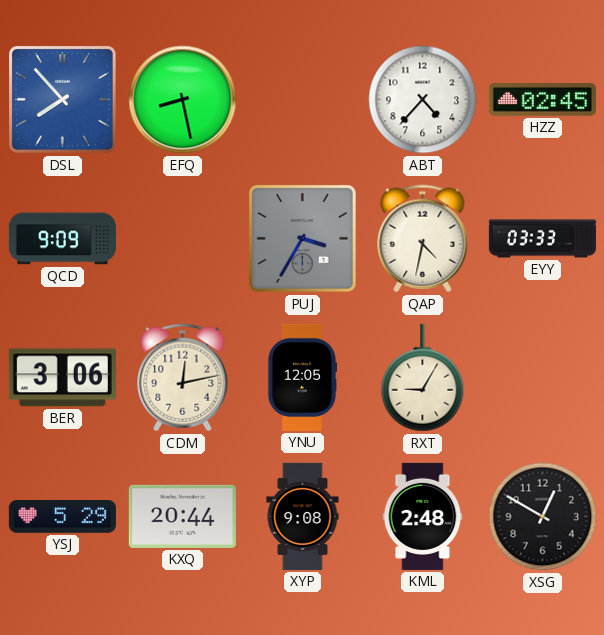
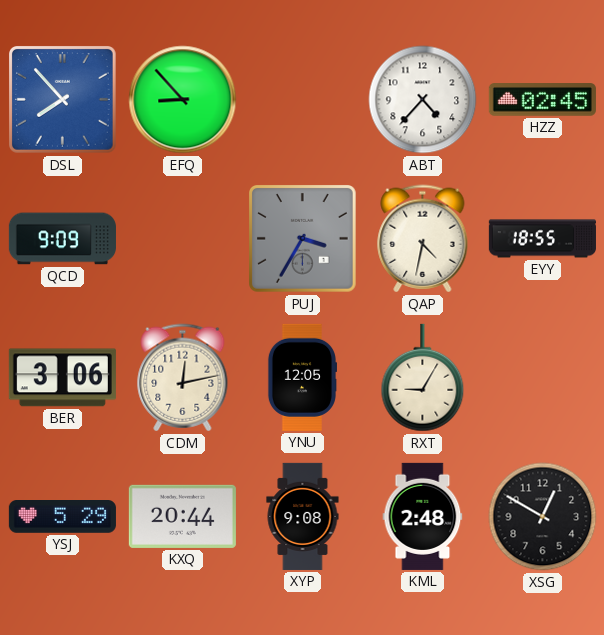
EFQ: 8:28 -> 8:53
EYY: 03:33 -> 18:55
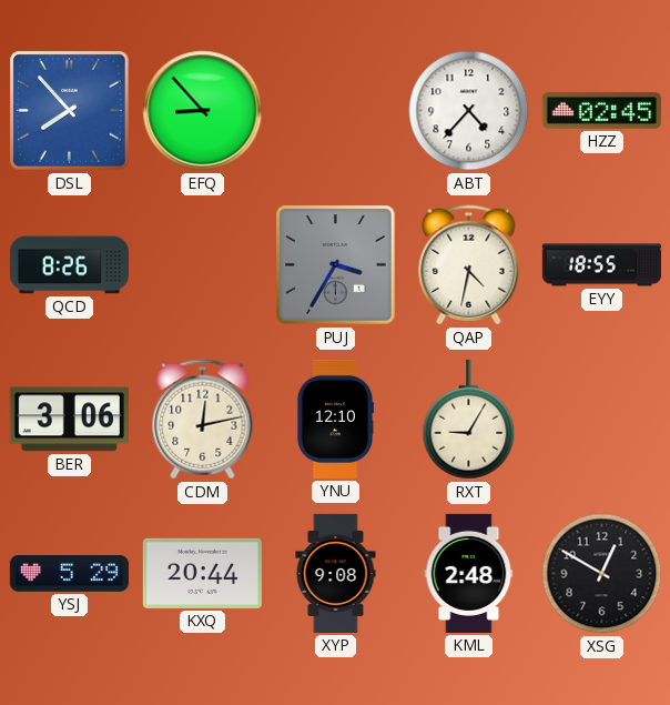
QCD: 9:09 -> 8:26
YNU: 12:05 -> 12:10
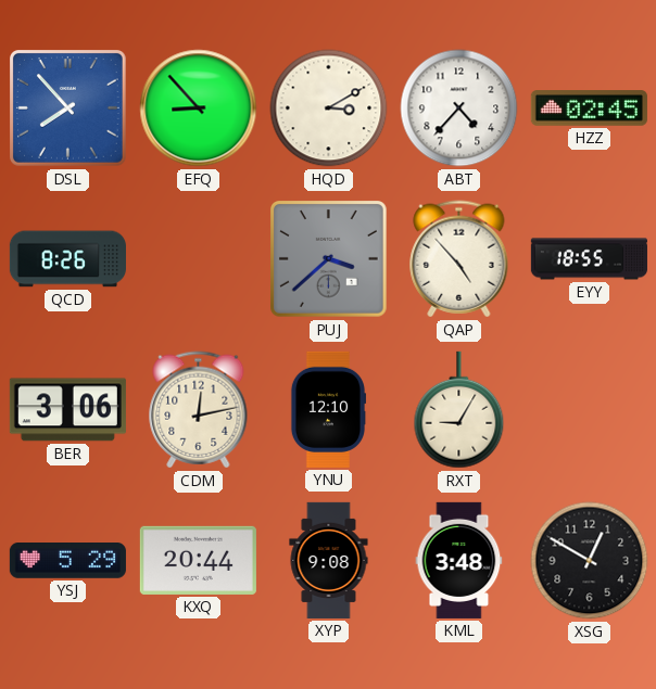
HQD: none -> 3:10
PUJ: 3:35 -> 3:38
QAP: 4:32 -> 4:53
KML: 2:48 -> 3:48
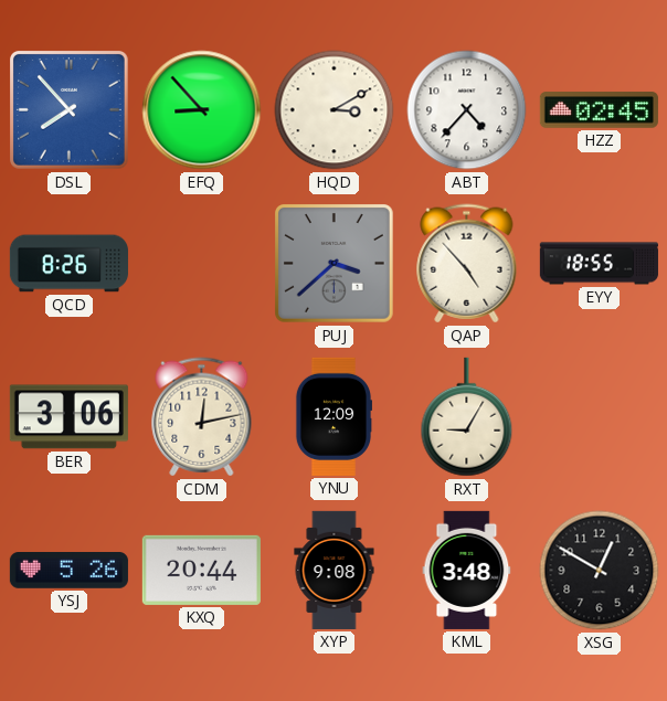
YNU: 12:10 -> 12:09
YSJ: 5:29 -> 5:26
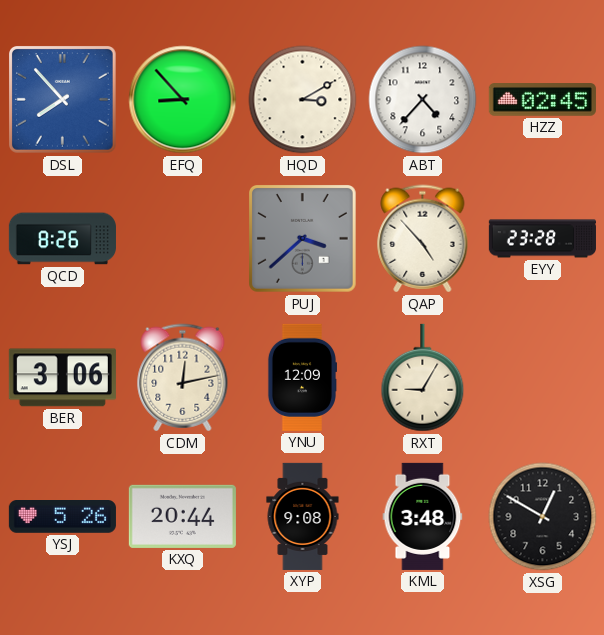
EYY: 18:55 -> 23:28
